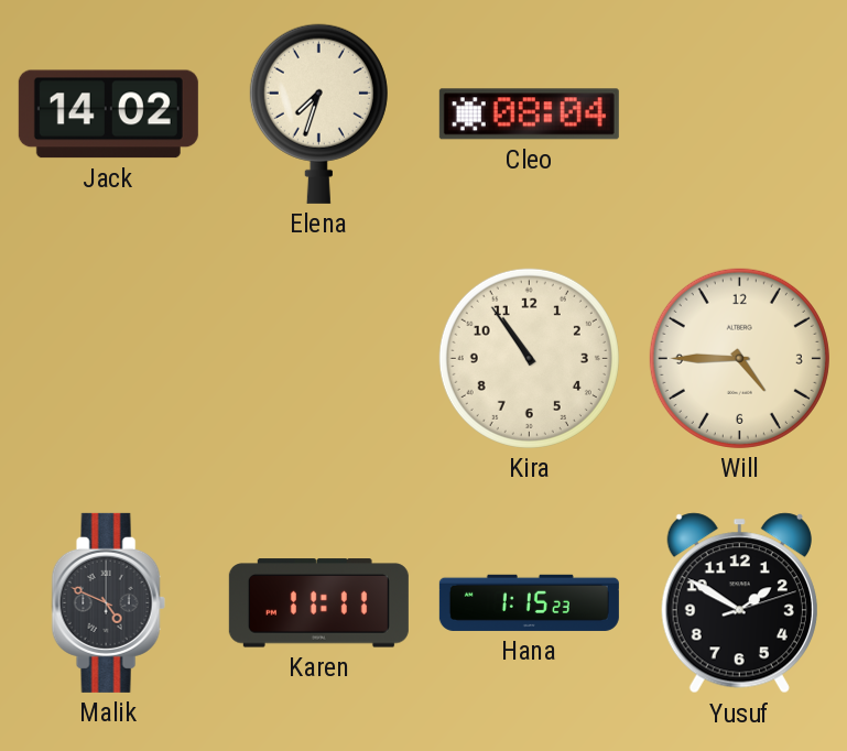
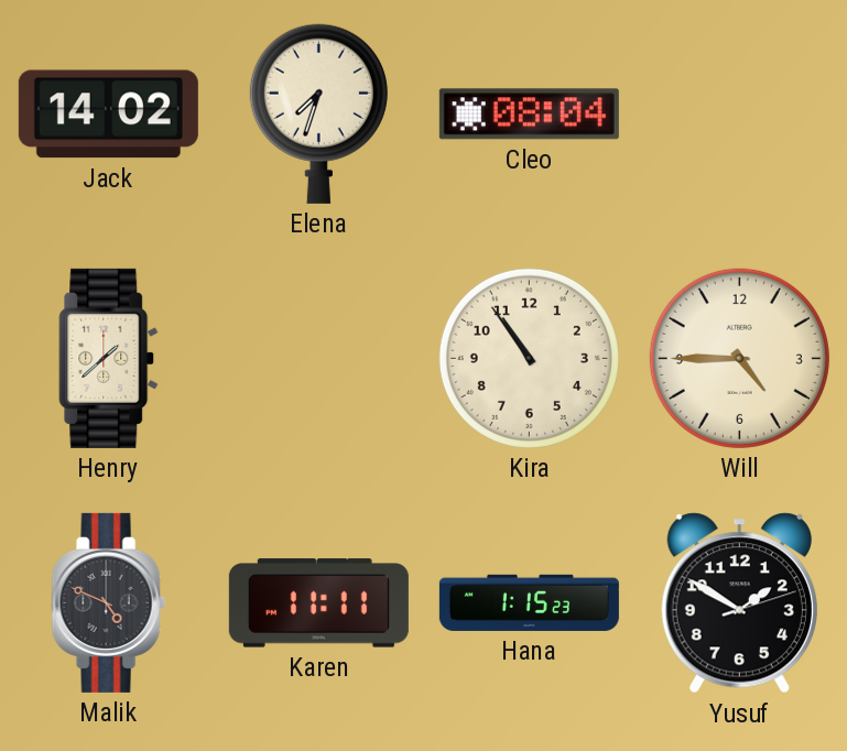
Henry: none -> 1:38
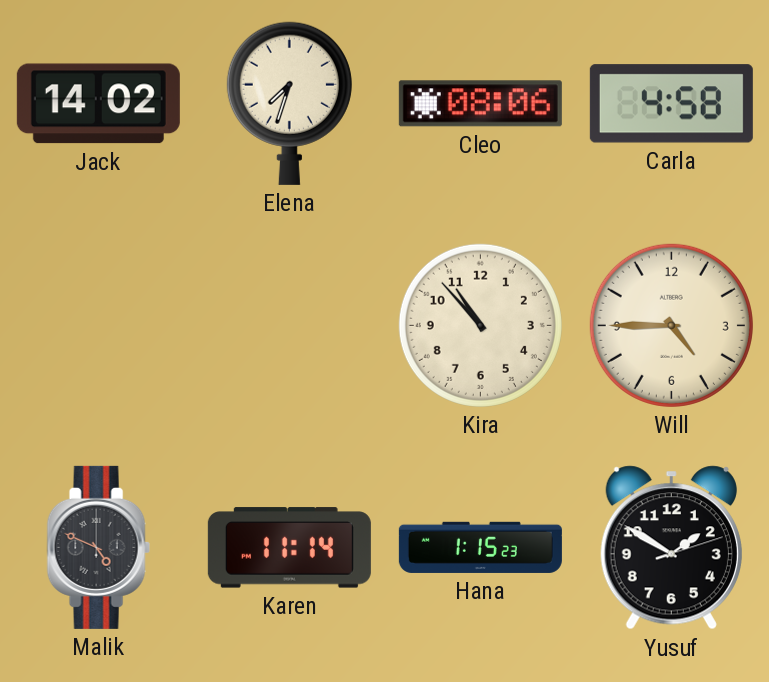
Cleo: 08:04 -> 08:06
Carla: none -> 4:58
Henry: 1:38 -> none
Kira: 10:54 -> 10:53
Karen: 11:11 -> 11:14
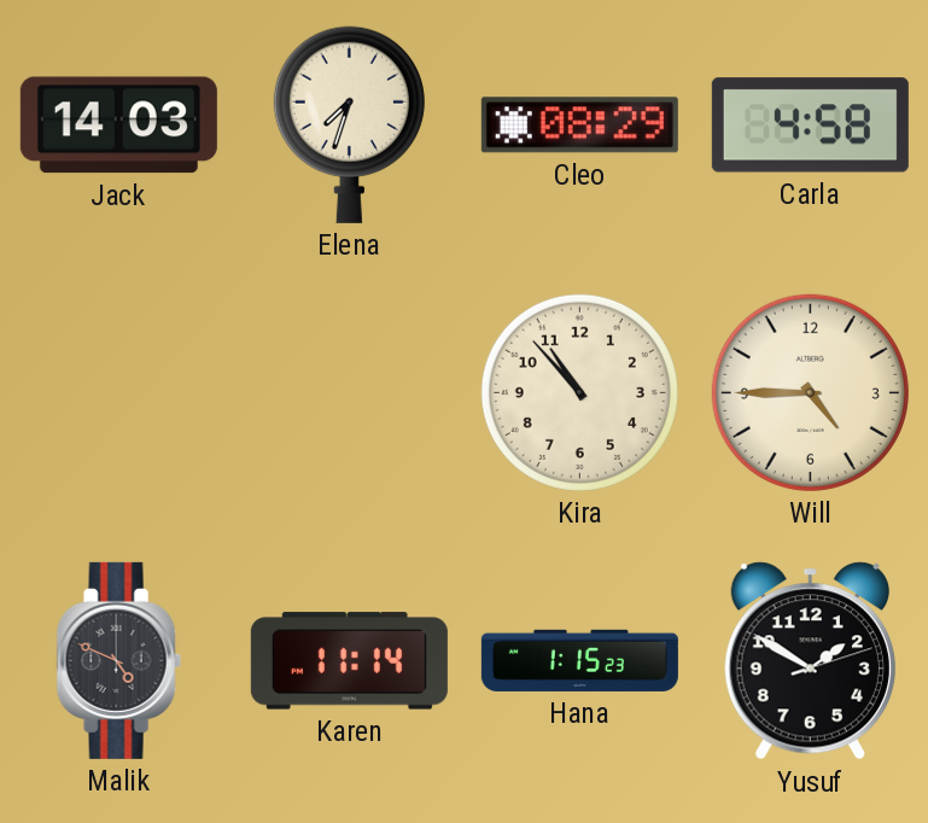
Jack: 14:02 -> 14:03
Cleo: 08:06 -> 08:29
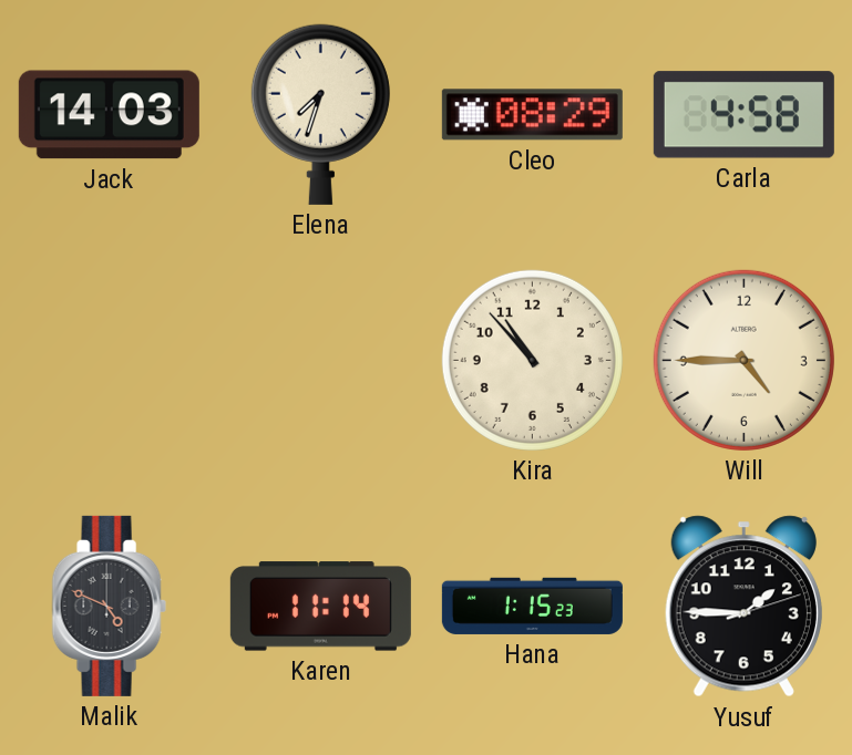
Yusuf: 1:50 -> 1:45
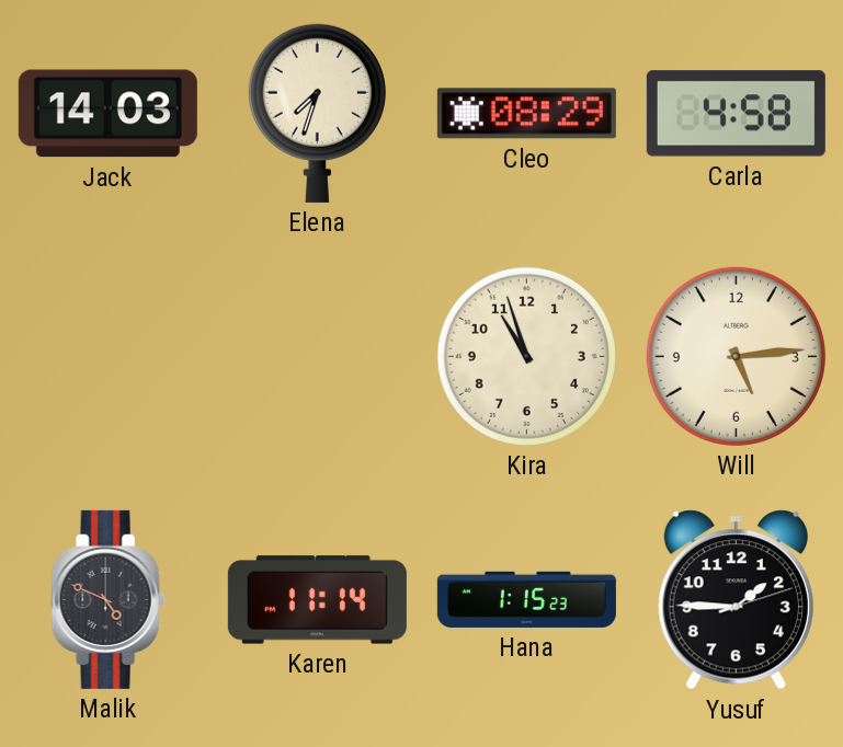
Kira: 10:53 -> 10:57
Will: 4:45 -> 5:14
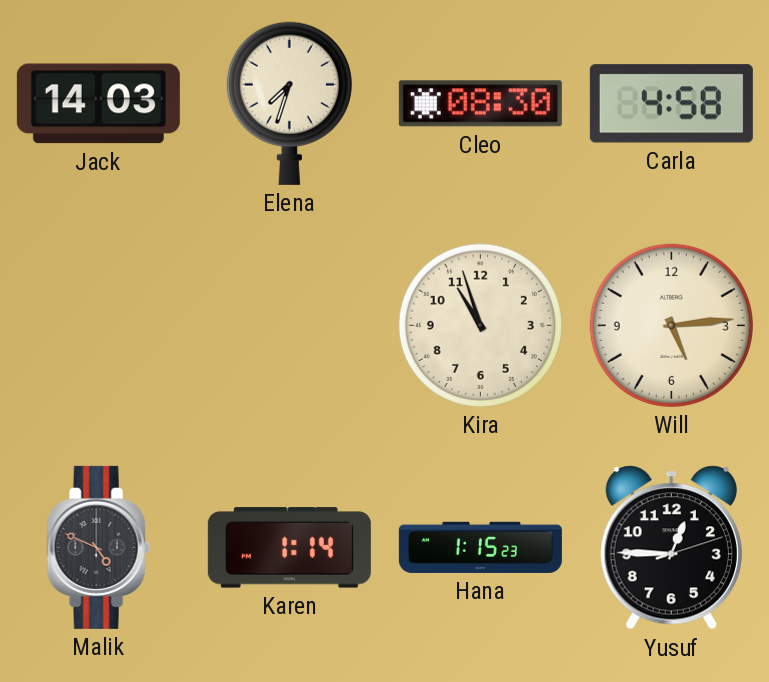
Cleo: 08:29 -> 08:30
Karen: 11:14 -> 1:14
Yusuf: 1:45 -> 12:45
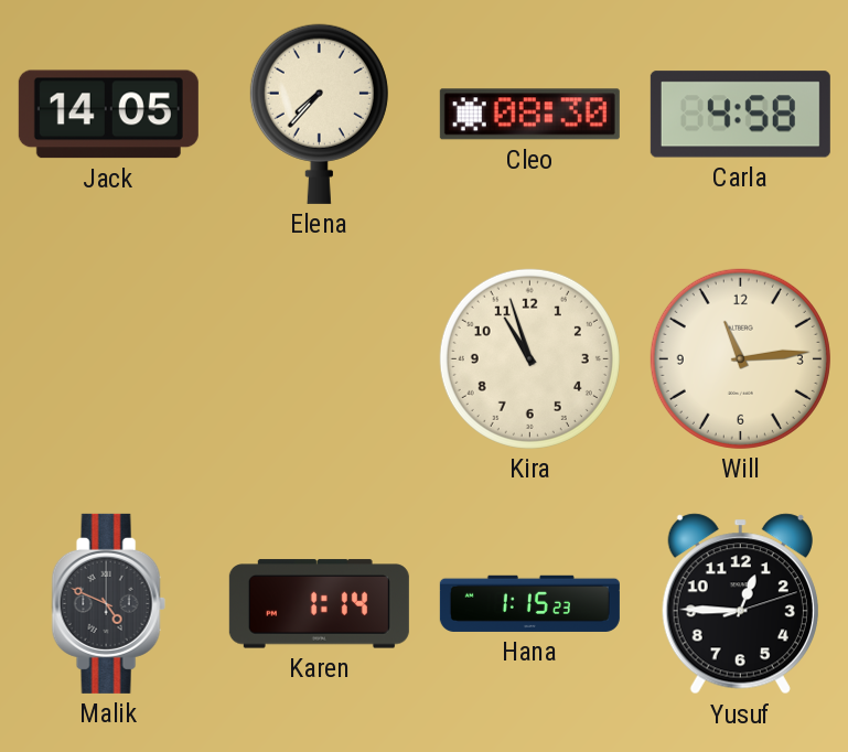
Jack: 14:03 -> 14:05
Elena: 7:33 -> 7:37
Will: 5:14 -> 11:14
